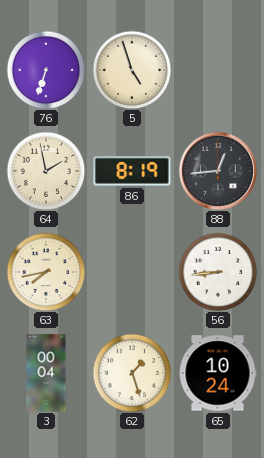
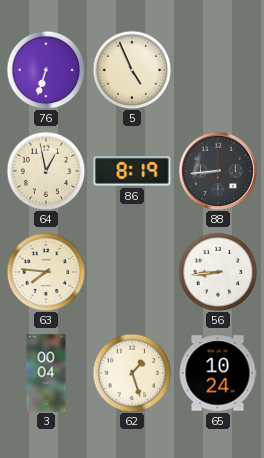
5: 4:57 -> 4:56
64: 1:58 -> 12:58
88: 12:44 -> 8:44
63: 7:43 -> 7:46
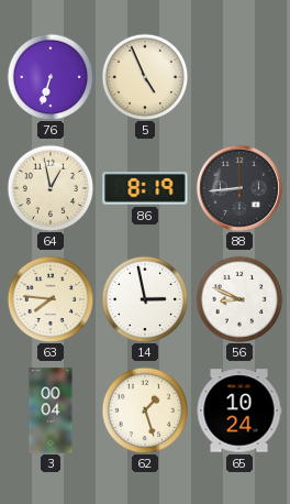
14: none -> 2:58
56: 8:44 -> 8:49
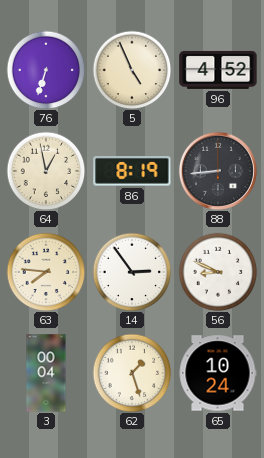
96: none -> 4:52
14: 2:58 -> 2:54
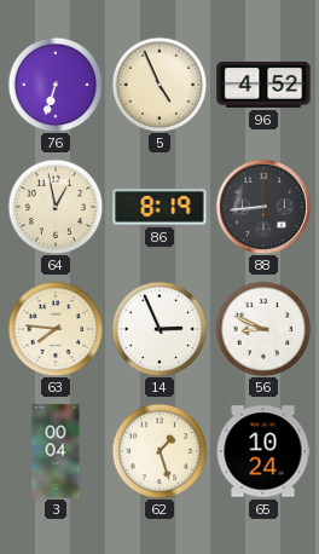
14: 2:54 -> 2:56
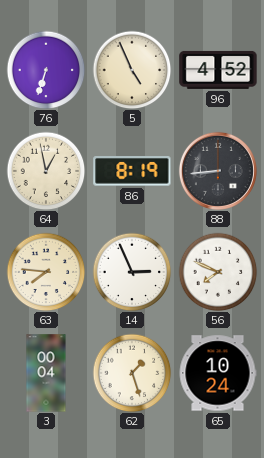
56: 8:49 -> 7:49
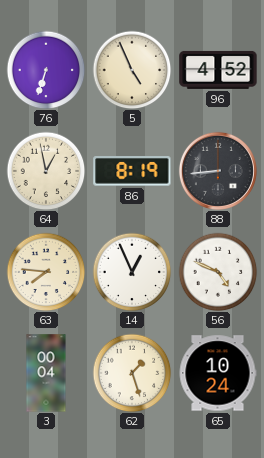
14: 2:56 -> 12:56
56: 7:49 -> 4:49
